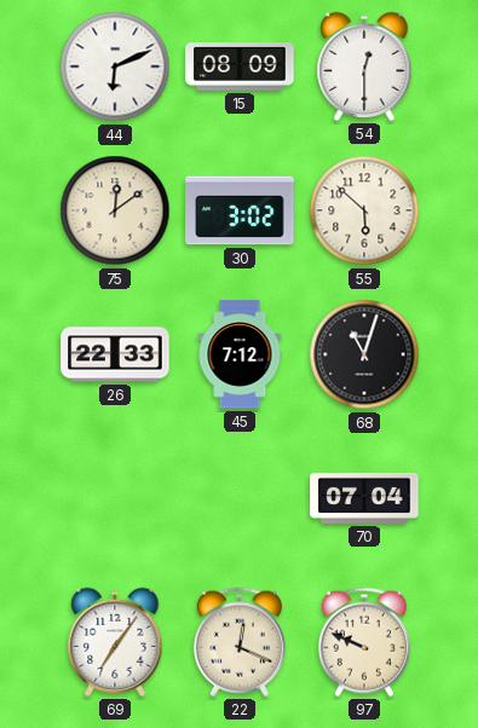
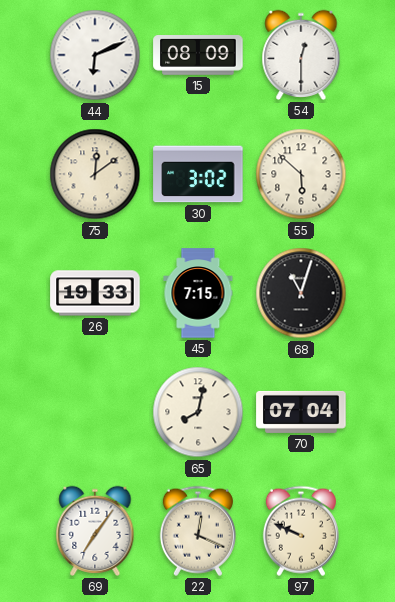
26: 22:33 -> 19:33
45: 7:12 -> 7:15
65: none -> 8:02
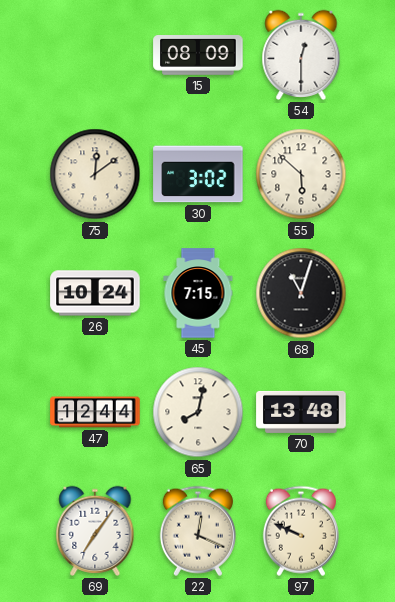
44: 6:11 -> none
26: 19:33 -> 10:24
47: none -> 12:44
70: 07:04 -> 13:48
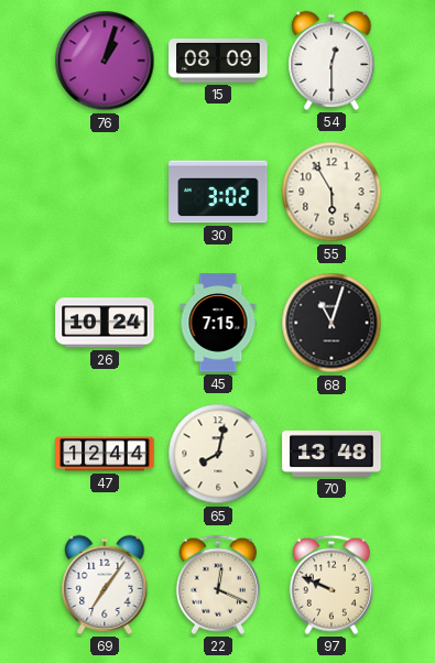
76: none -> 1:03
75: 12:09 -> none
55: 5:52 -> 5:55
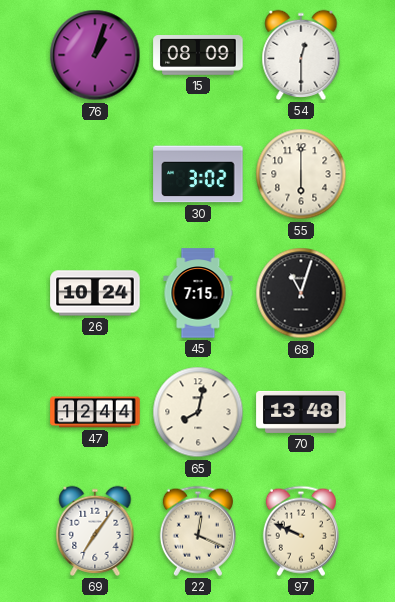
55: 5:55 -> 6:00
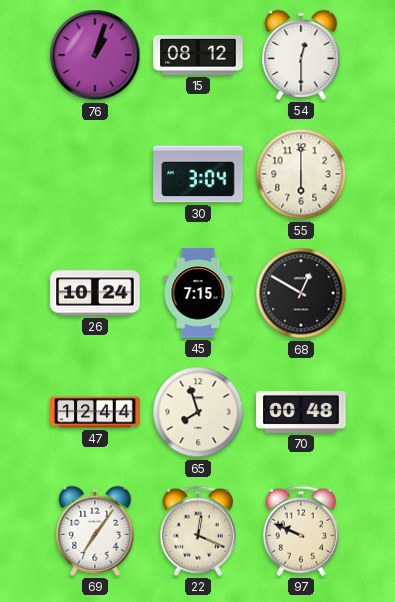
15: 08:09 -> 08:12
30: 3:02 -> 3:04
68: 11:03 -> 12:50
65: 8:02 -> 7:57
70: 13:48 -> 00:48
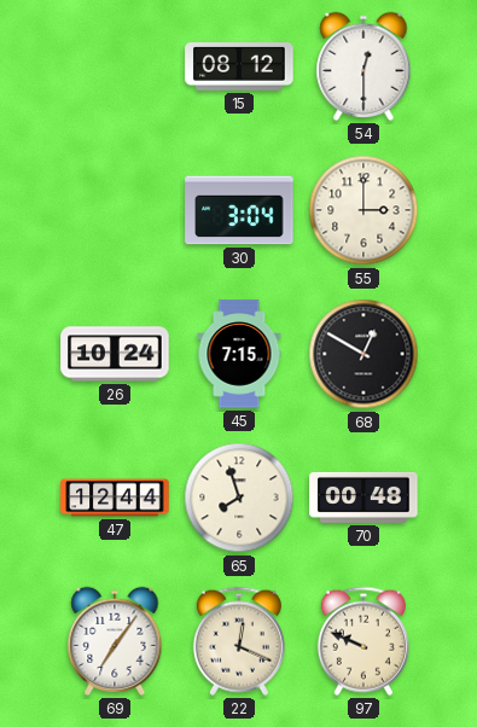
76: 1:03 -> none
55: 6:00 -> 3:00
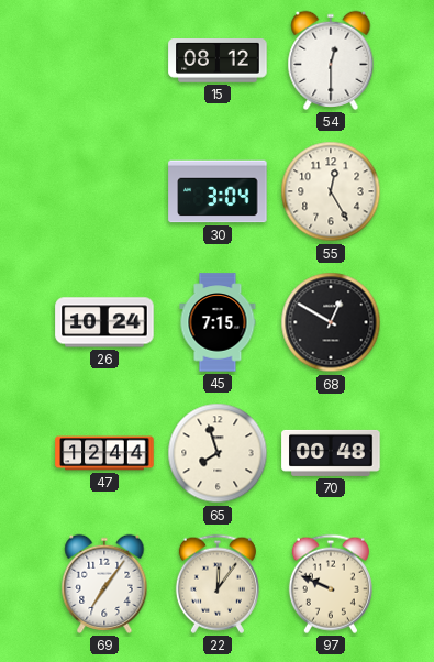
55: 3:00 -> 12:25
22: 12:19 -> 12:06
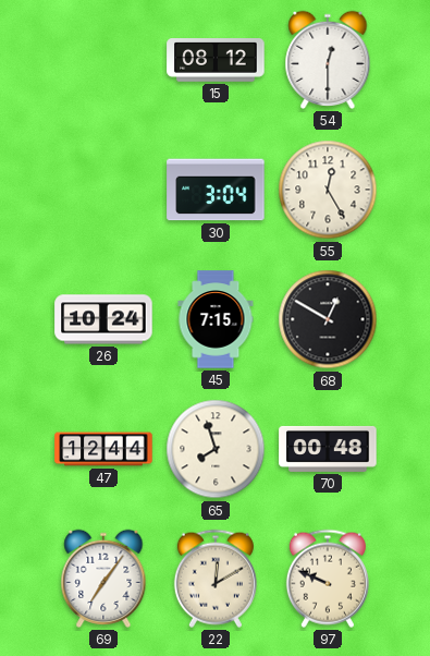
22: 12:06 -> 12:10
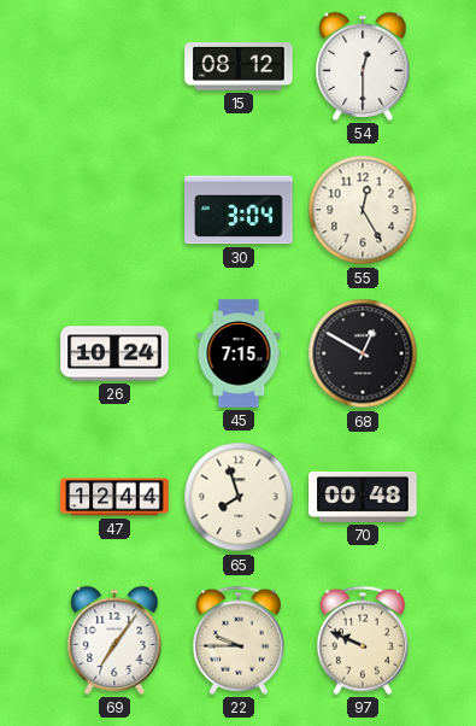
22: 12:10 -> 9:45
